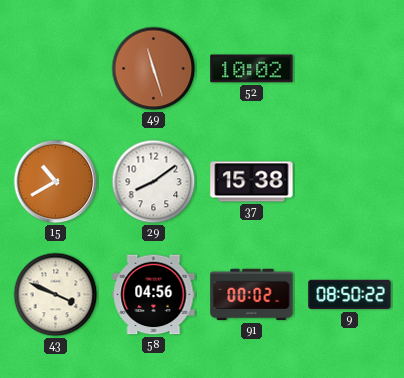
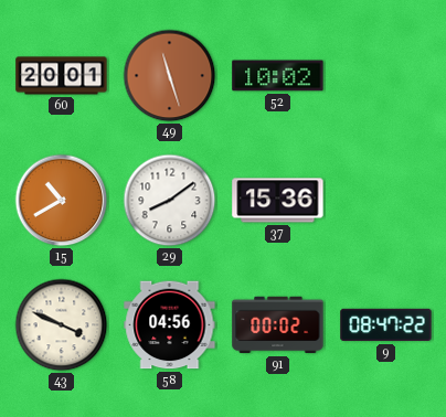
60: none -> 20:01
37: 15:38 -> 15:36
9: 08:50 -> 08:47
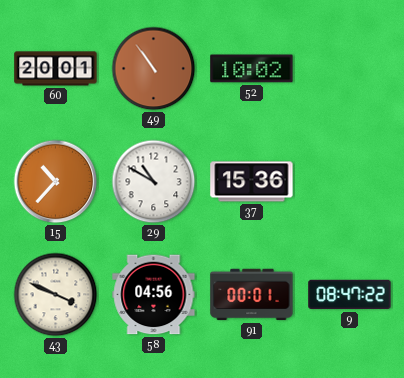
49: 11:27 -> 10:54
15: 10:40 -> 10:37
29: 8:09 -> 10:50
91: 00:02 -> 00:01
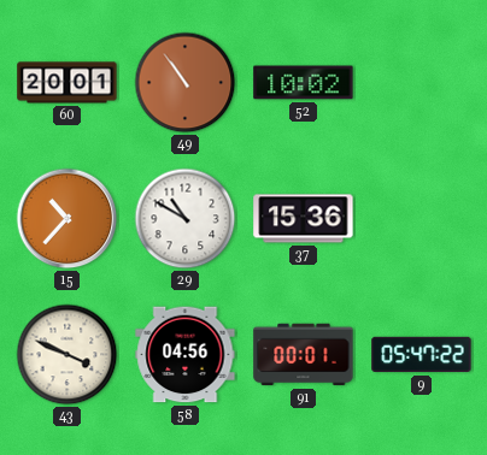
9: 08:47 -> 05:47
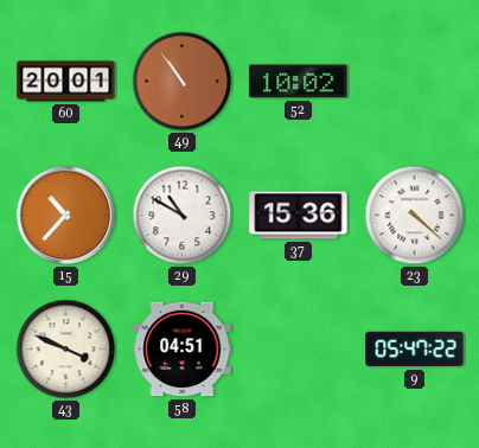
23: none -> 4:22
58: 04:56 -> 04:51
91: 00:01 -> none
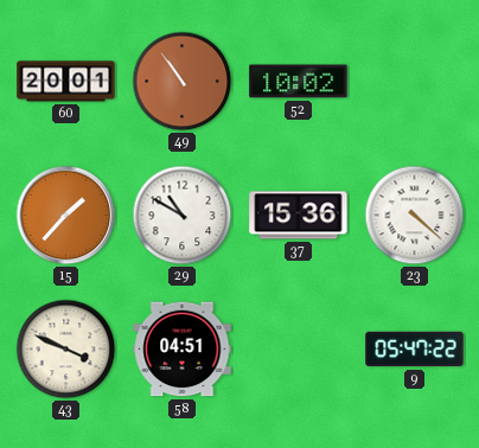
15: 10:37 -> 1:37
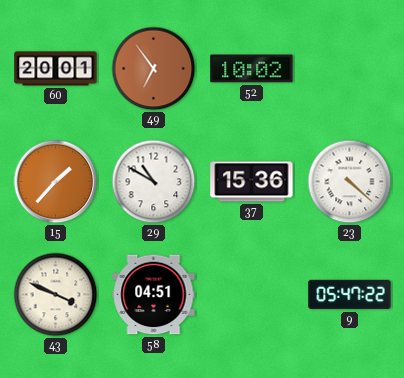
49: 10:54 -> 6:54
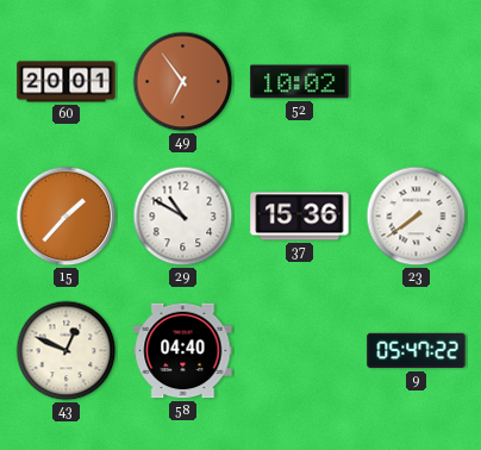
23: 4:22 -> 7:39
43: 3:49 -> 12:49
58: 04:51 -> 04:40
